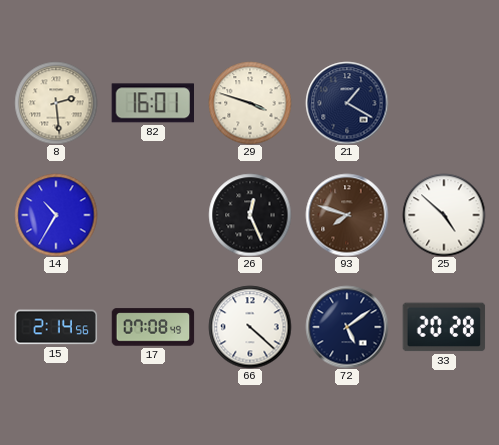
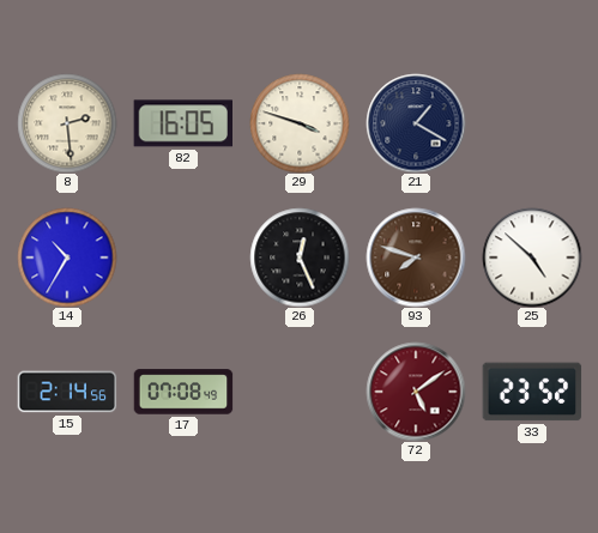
82: 16:01 -> 16:05
66: 4:22 -> none
72 dial: navy -> burgundy
33: 20:28 -> 23:52
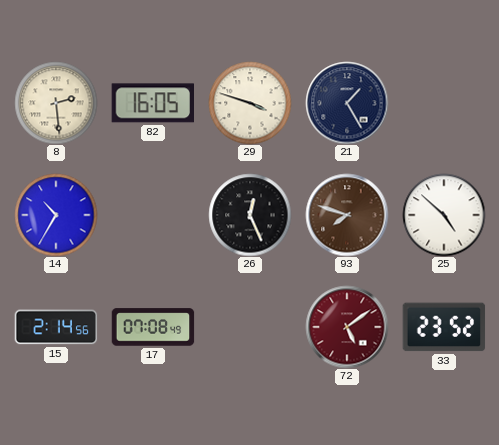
21: 1:20 -> 1:25
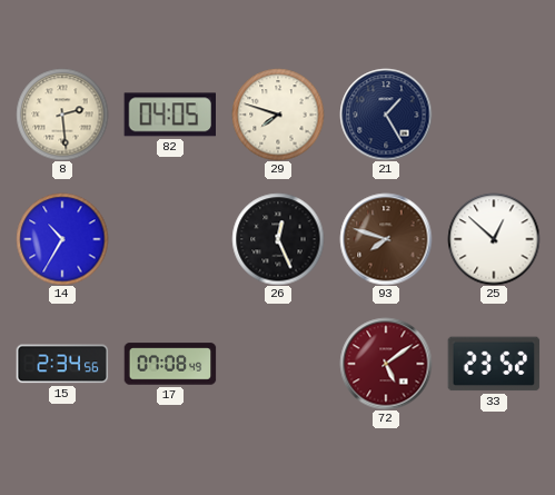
82: 16:05 -> 04:05
29: 3:48 -> 7:48
25: 4:52 -> 12:52
15: 2:14 -> 2:34
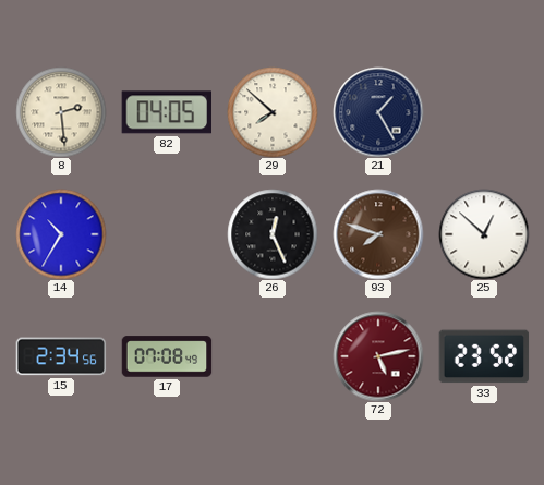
29: 7:48 -> 7:52
72: 5:09 -> 5:13
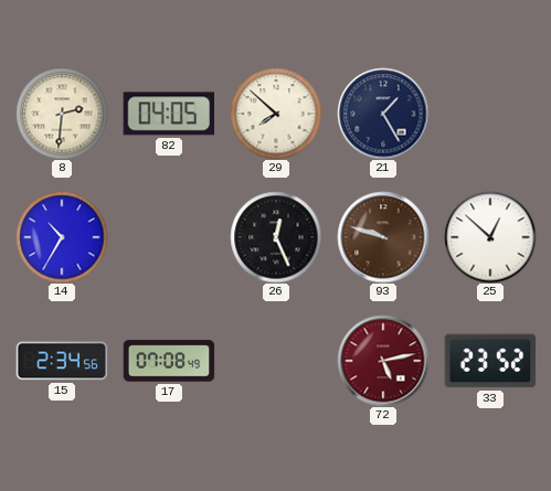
8: 2:29 -> 2:31
93: 7:48 -> 9:48
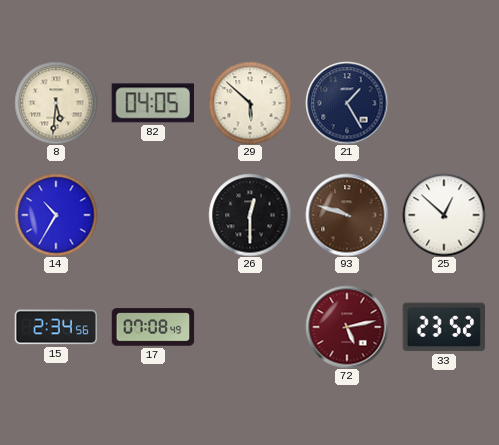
8: 2:31 -> 5:31
29: 7:52 -> 5:52
26: 12:26 -> 12:30
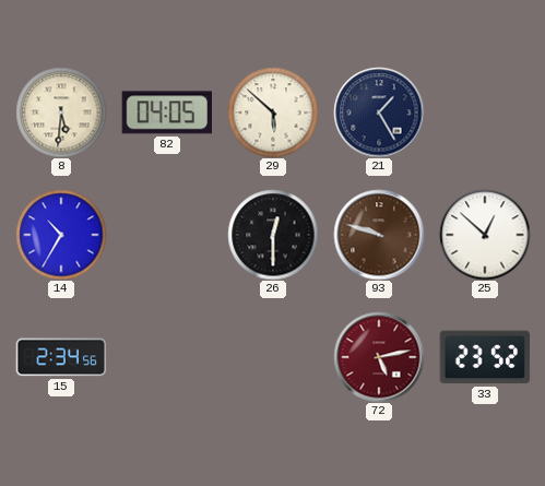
17: 07:08 -> none
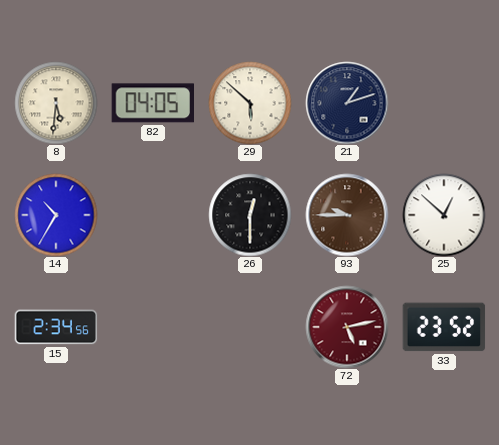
21: 1:25 -> 1:12
93: 9:48 -> 9:45
